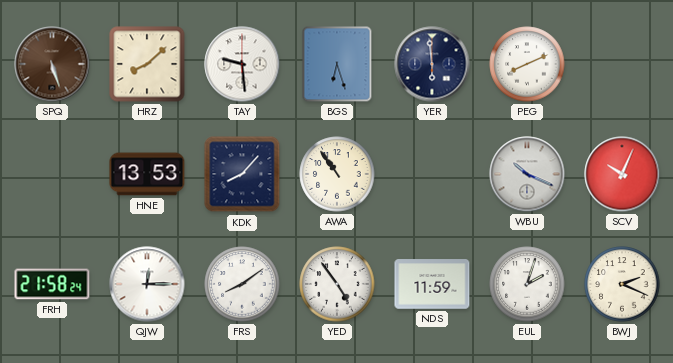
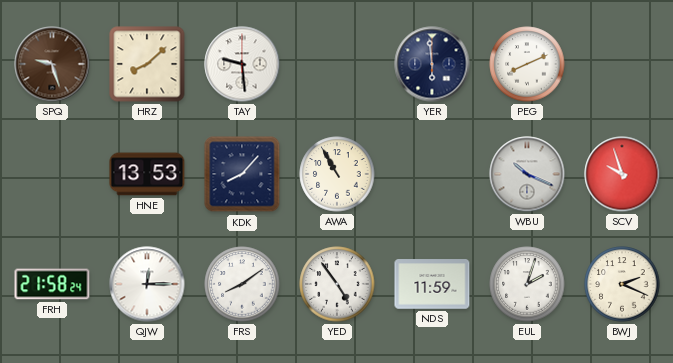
SPQ: 5:27 -> 9:27
BGS: 6:27 -> none
AWA: 10:54 -> 10:55
SCV: 10:04 -> 9:57
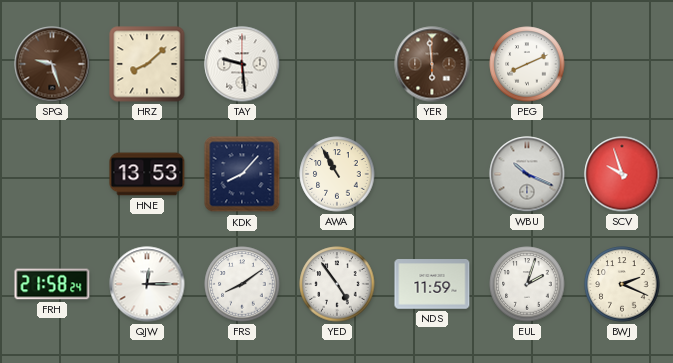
YER dial: navy -> brown
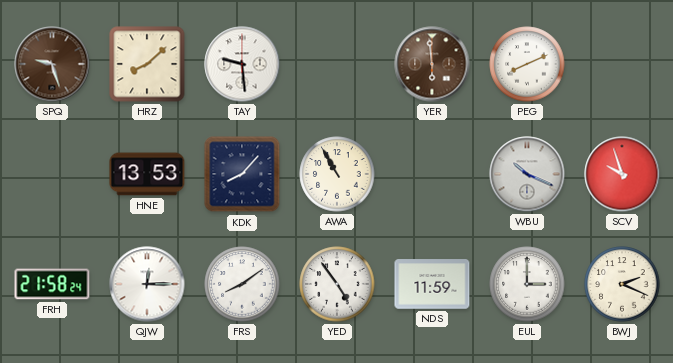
EUL: 2:03 -> 3:00
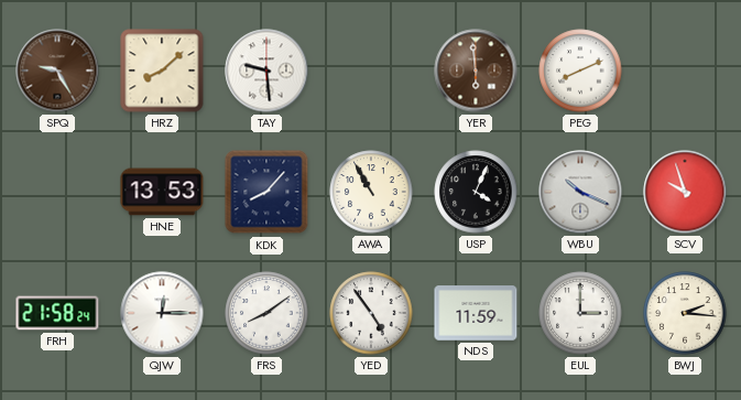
SPQ: 9:27 -> 9:25
USP: none -> 4:04
BWJ: 2:19 -> 2:16
